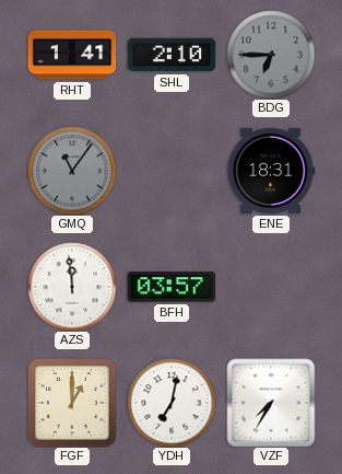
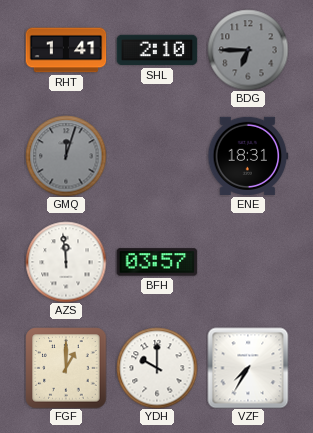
GMQ: 11:06 -> 12:03
YDH: 7:02 -> 10:00
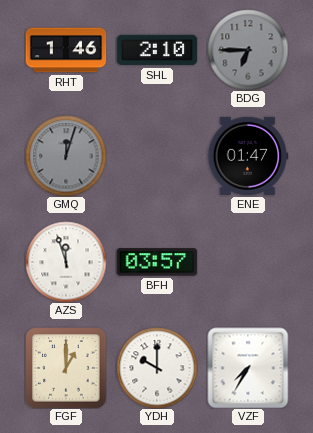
RHT: 1:41 -> 1:46
ENE: 18:31 -> 01:47
AZS: 11:59 -> 11:57
